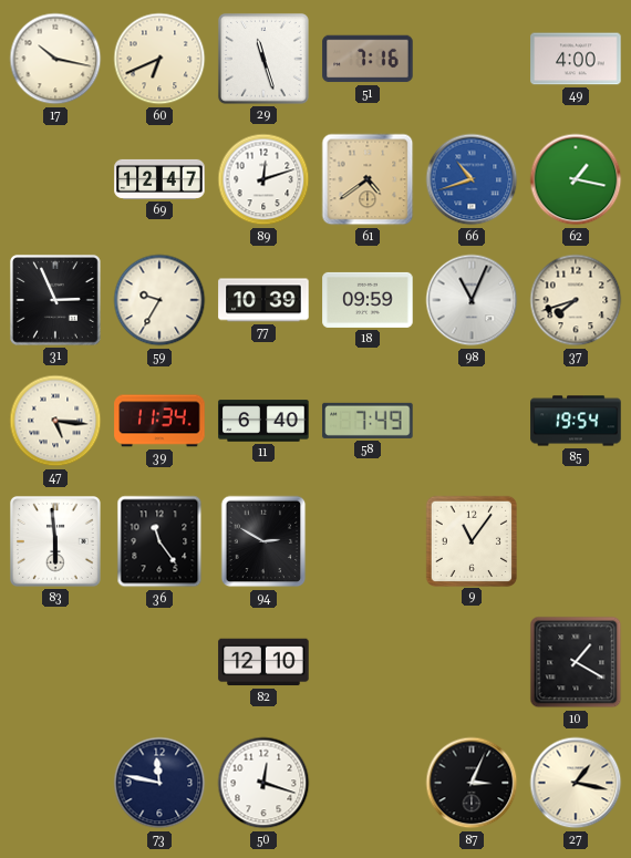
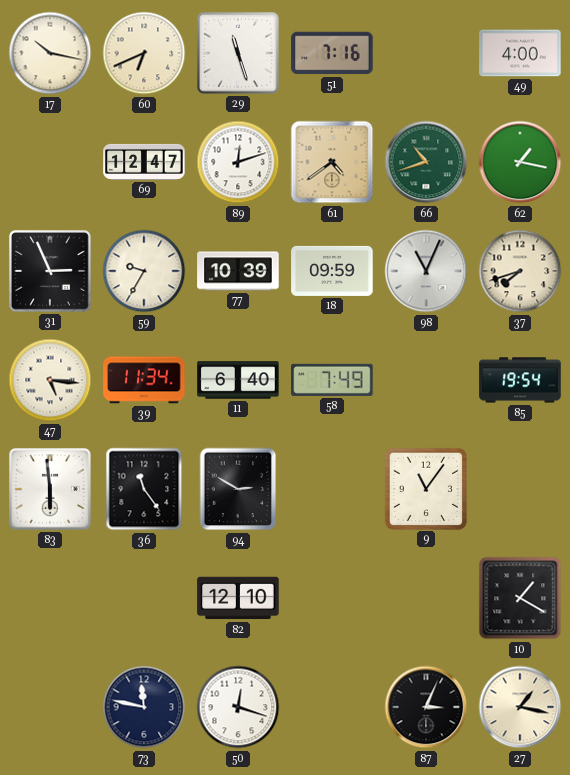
66 dial: blue -> green
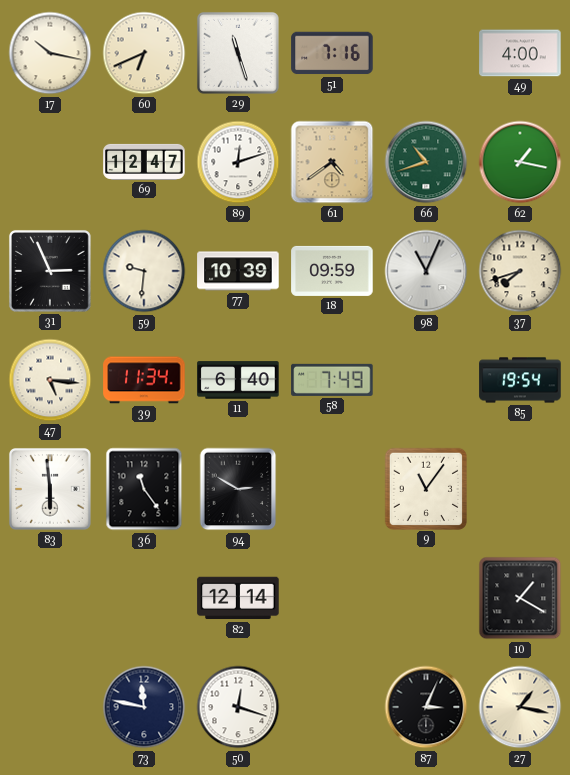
59: 9:35 -> 9:31
82: 12:10 -> 12:14
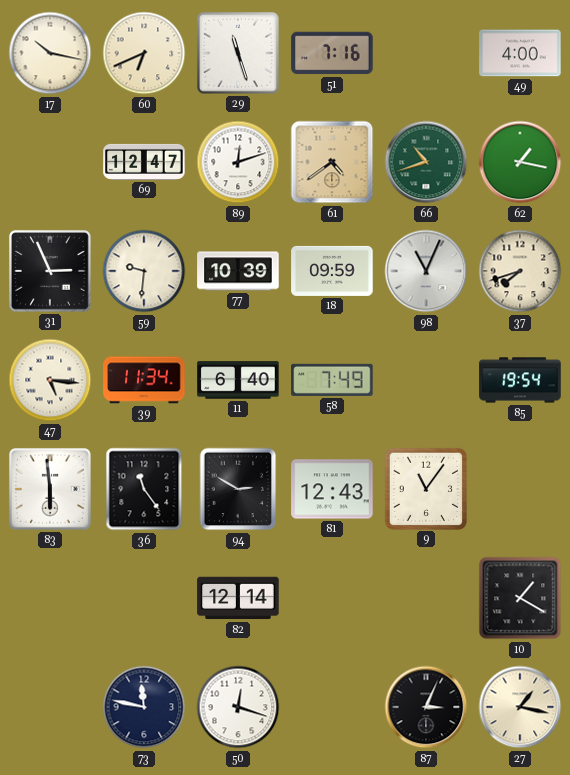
81: none -> 12:43
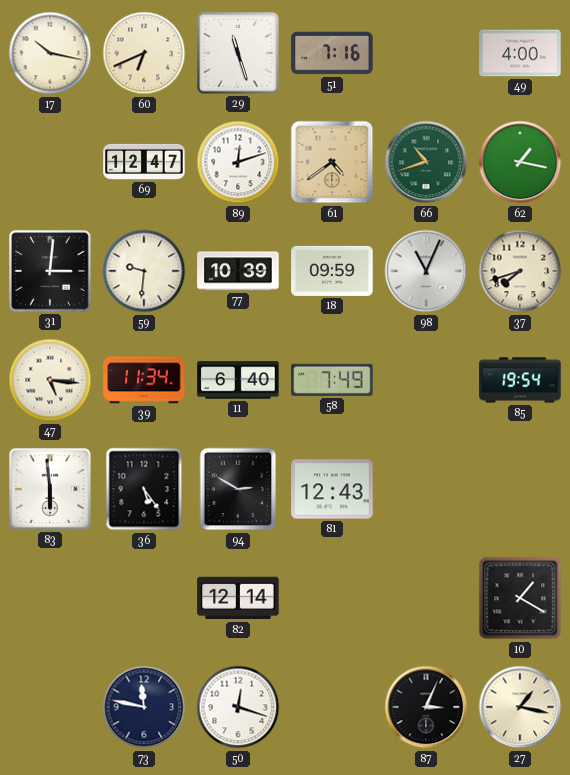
31: 2:56 -> 3:01
36: 11:24 -> 5:24
9: 11:06 -> none
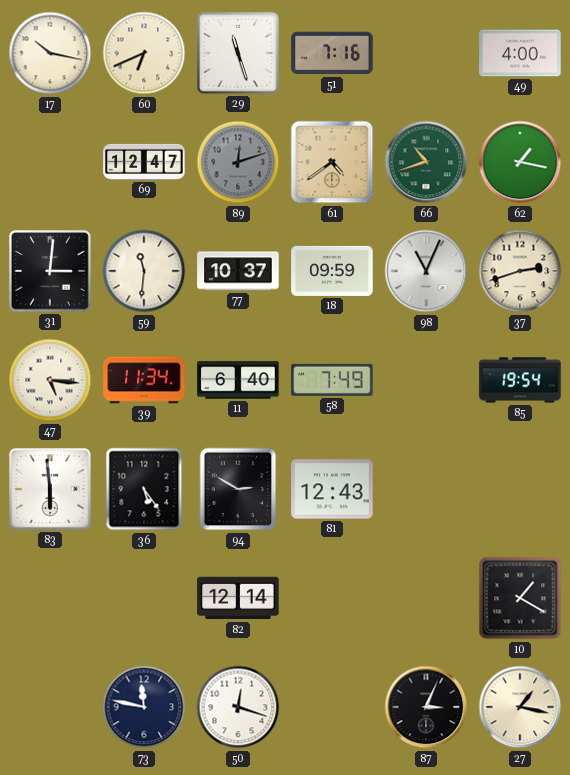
89 dial: white -> grey
59: 9:31 -> 11:31
77: 10:39 -> 10:37
37: 7:42 -> 2:42
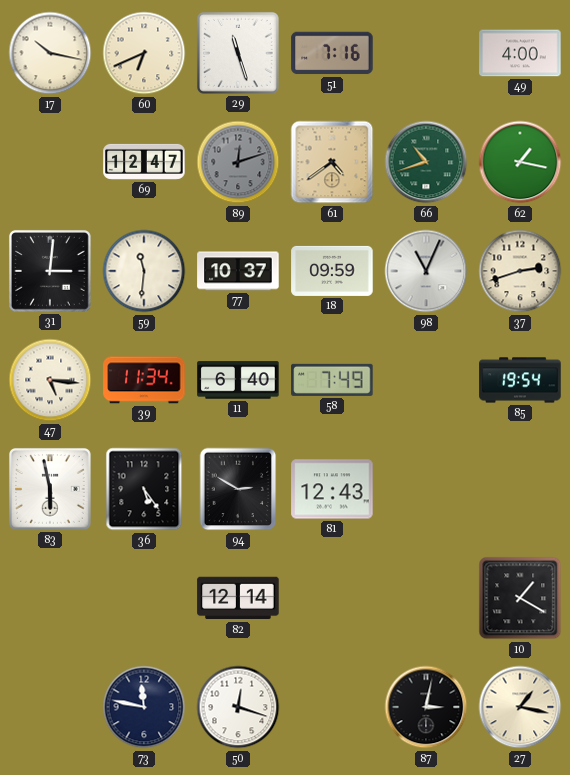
83: 5:59 -> 5:58
87: 3:04 -> 3:02
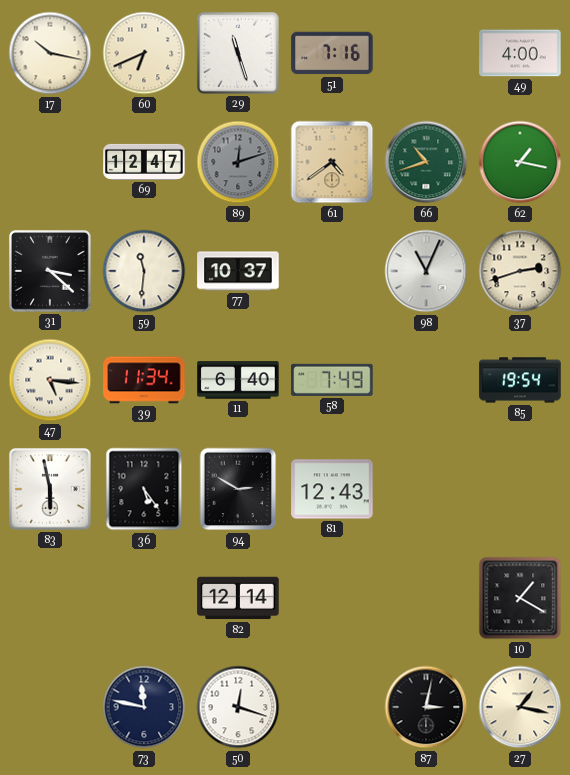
31: 3:01 -> 3:22
18: 09:59 -> none
